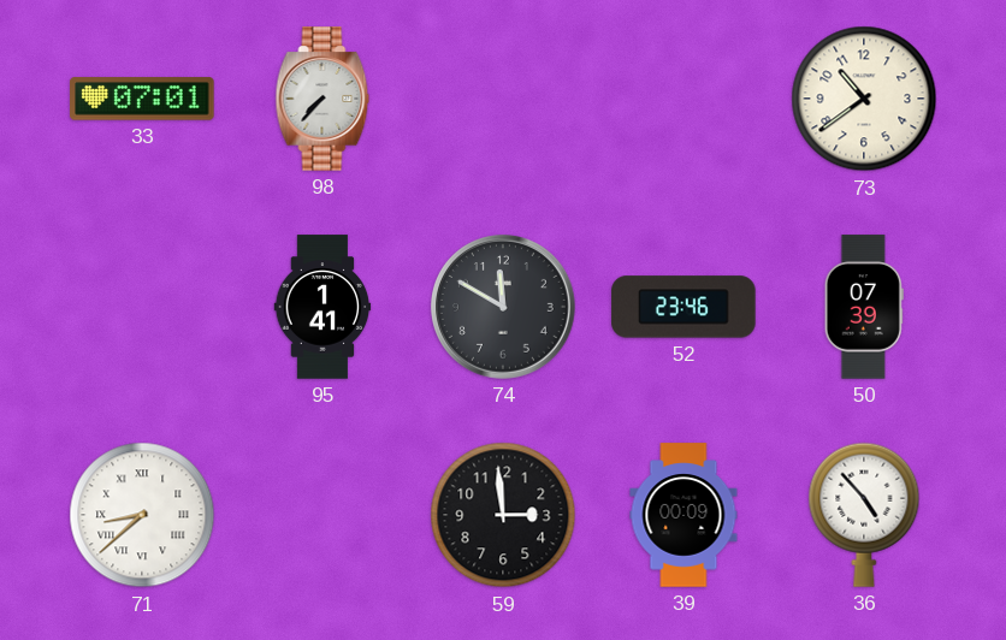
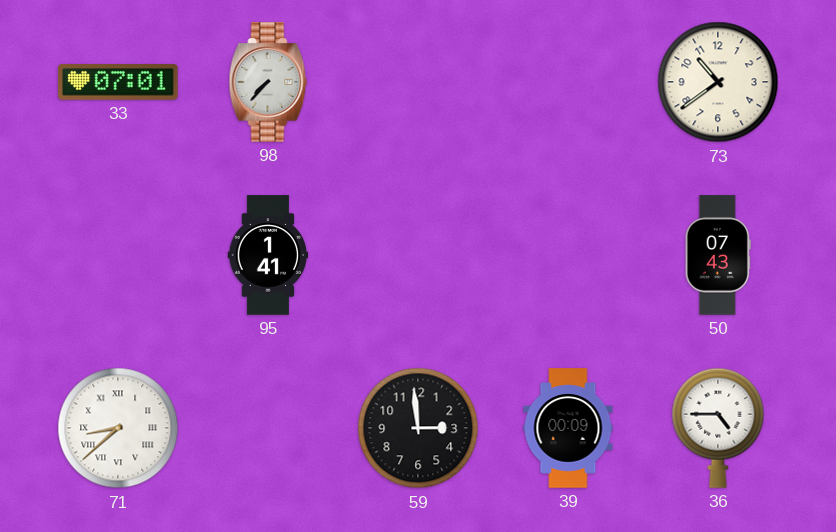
74: 11:50 -> none
52: 23:46 -> none
50: 07:39 -> 07:43
36: 4:53 -> 4:45
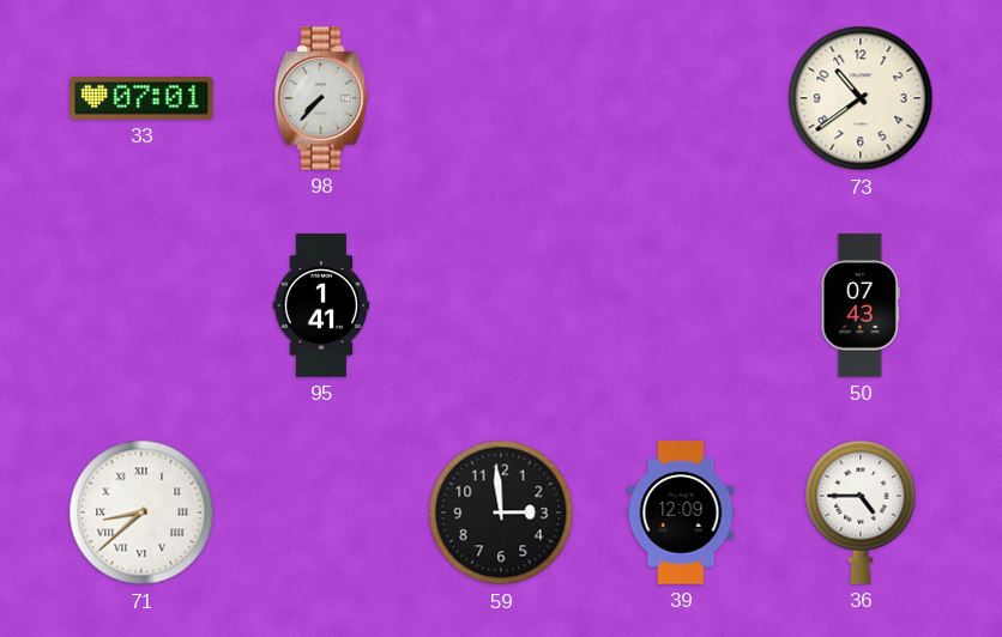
39: 00:09 -> 12:09
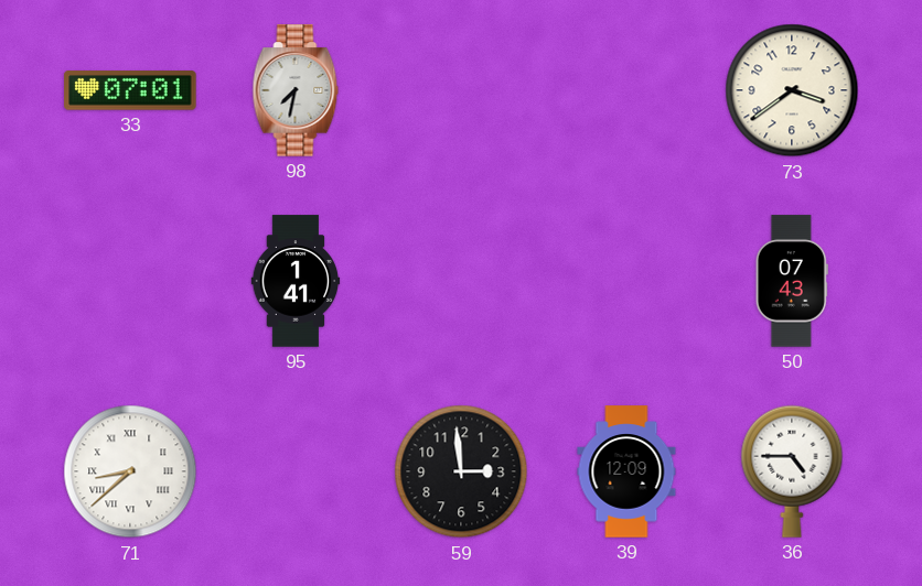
98: 7:37 -> 7:32
73: 10:39 -> 3:39
